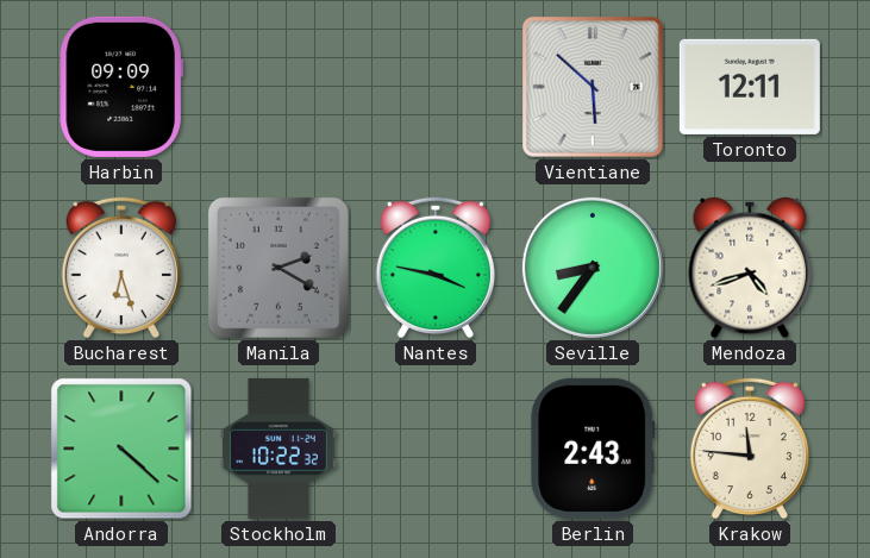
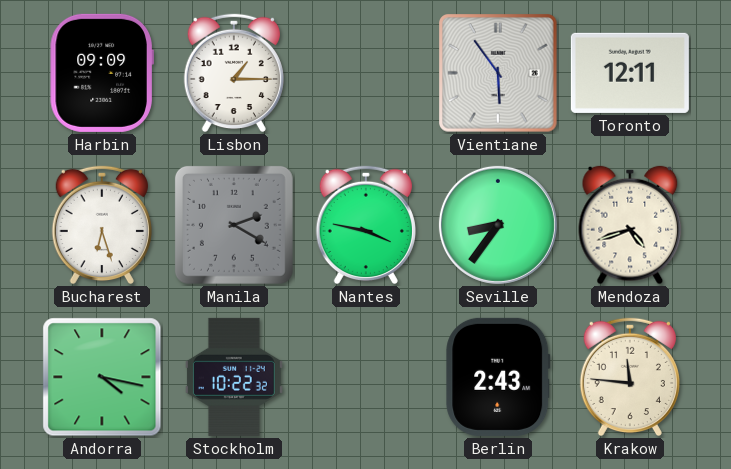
Lisbon: none -> 1:15
Vientiane: 5:52 -> 5:54
Andorra: 4:22 -> 4:17
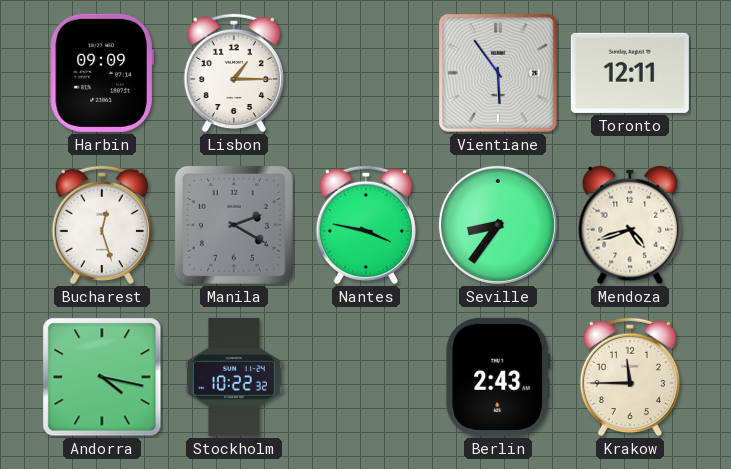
Bucharest: 6:27 -> 12:27
Krakow: 11:46 -> 11:45
